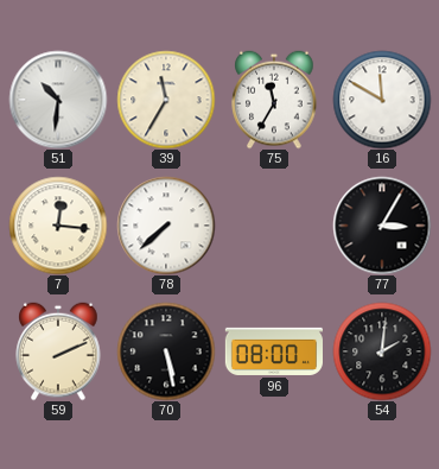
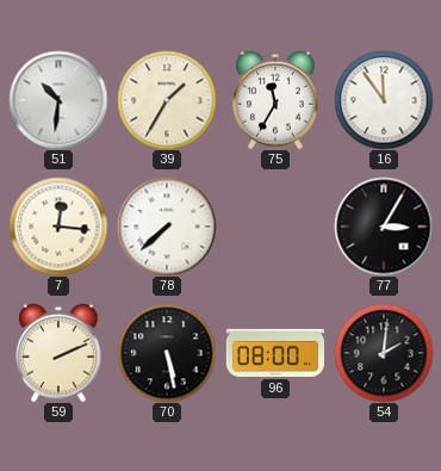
39: 11:35 -> 1:35
16: 11:50 -> 11:54
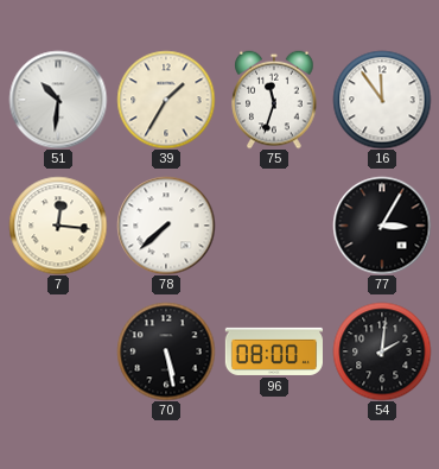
75: 11:35 -> 11:33
59: 2:11 -> none
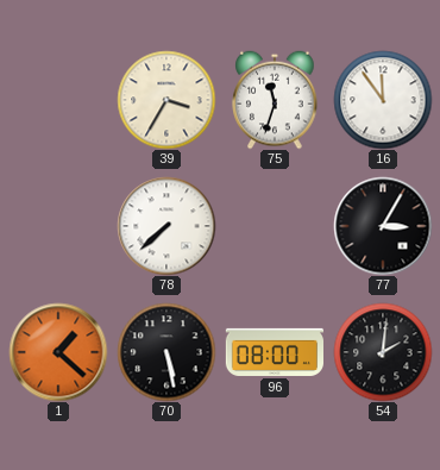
51: 10:31 -> none
39: 1:35 -> 3:35
7: 12:16 -> none
1: none -> 1:22
